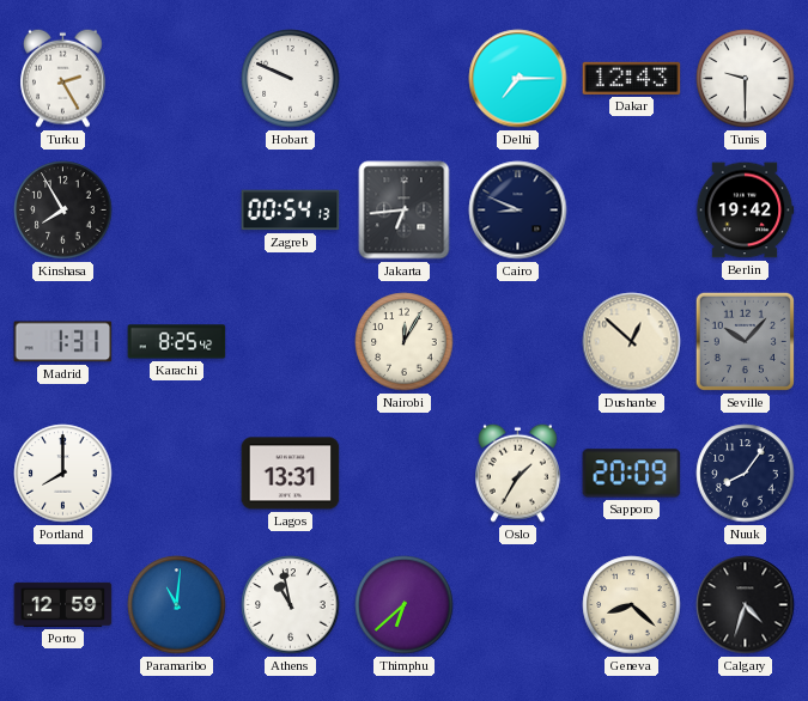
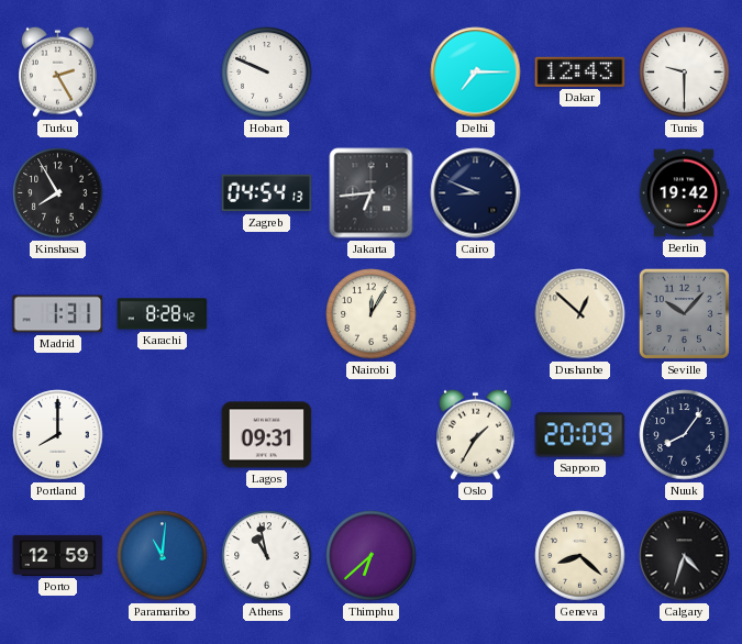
Zagreb: 00:54 -> 04:54
Karachi: 8:25 -> 8:28
Lagos: 13:31 -> 09:31
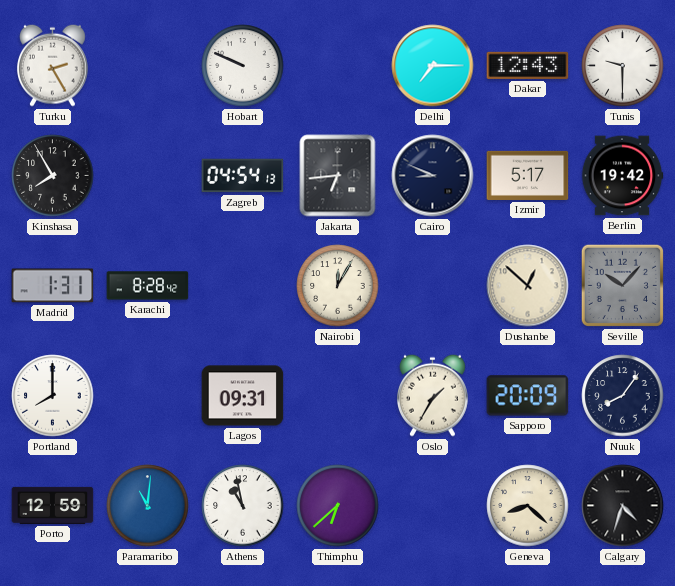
Izmir: none -> 5:17
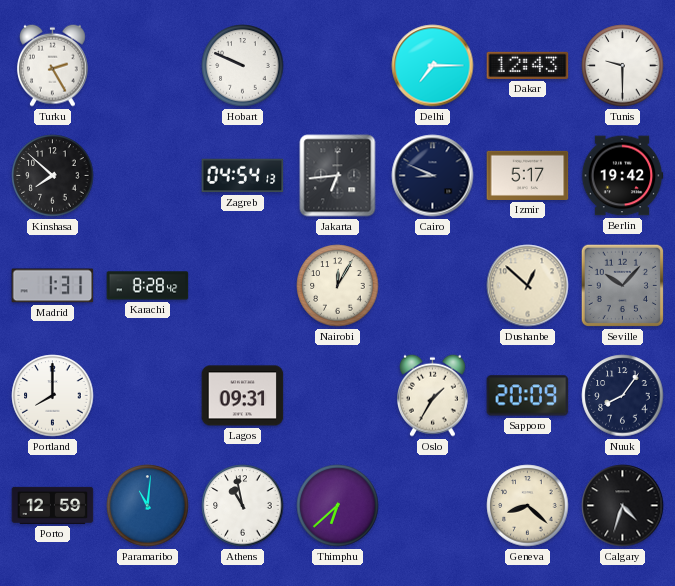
Kinshasa: 7:55 -> 7:52
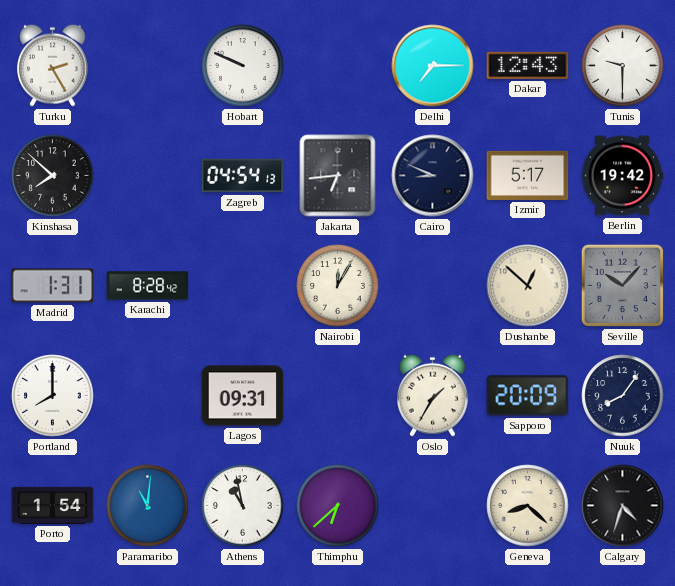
Porto: 12:59 -> 1:54
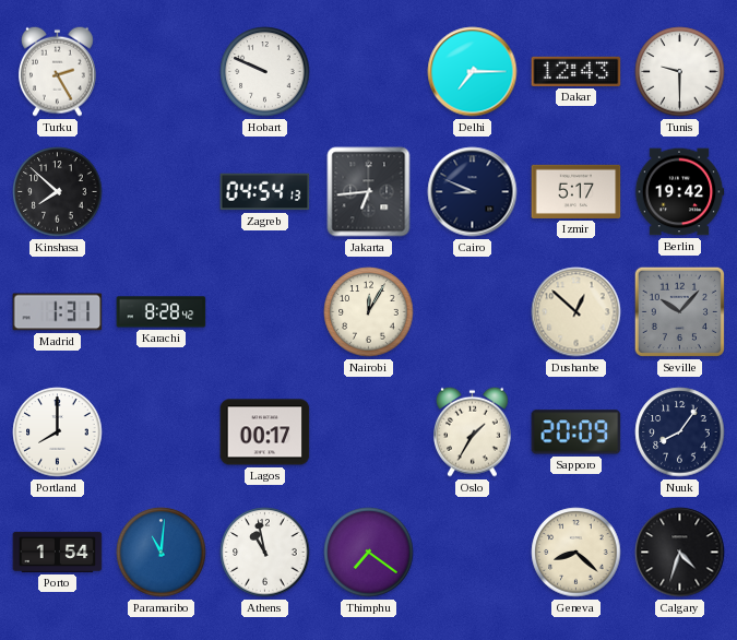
Lagos: 09:31 -> 00:17
Thimphu: 6:38 -> 7:21
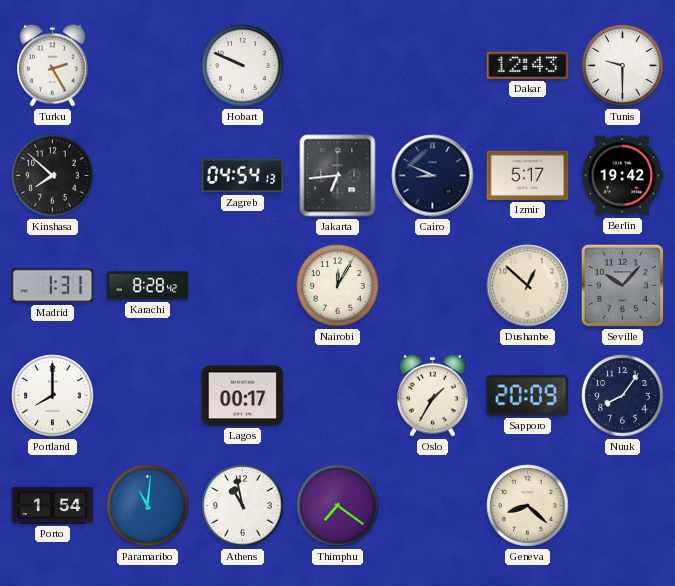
Delhi: 7:15 -> none
Calgary: 4:33 -> none
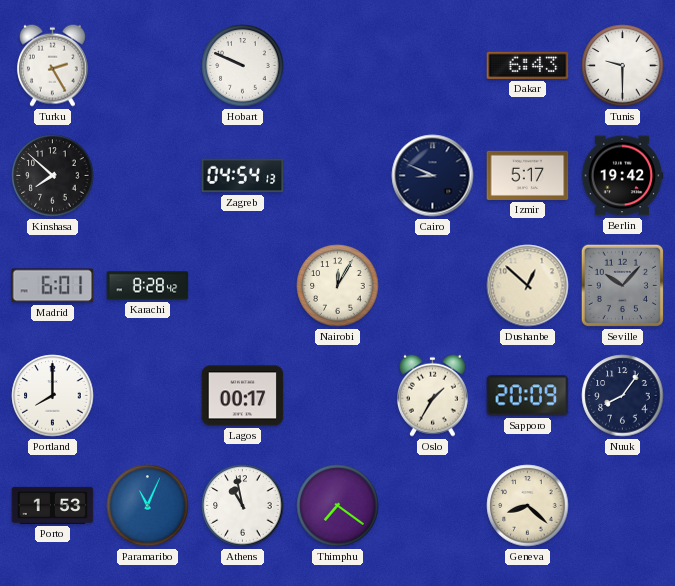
Dakar: 12:43 -> 6:43
Jakarta: 6:44 -> none
Madrid: 1:31 -> 6:01
Porto: 1:54 -> 1:53
Paramaribo: 11:01 -> 11:04
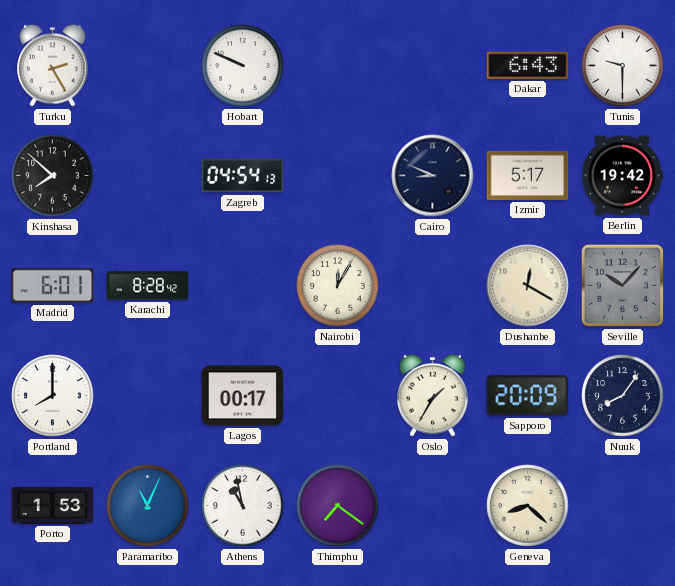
Dushanbe: 12:52 -> 12:20
